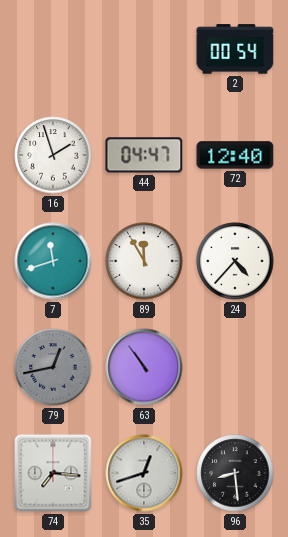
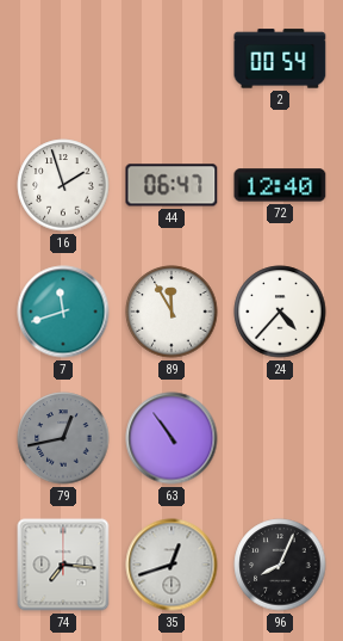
44: 04:47 -> 06:47
96: 8:29 -> 8:04
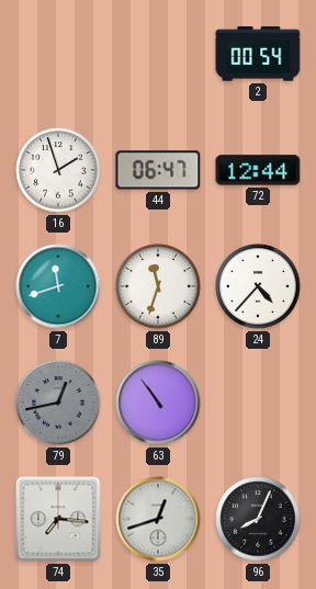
72: 12:40 -> 12:44
89: 11:55 -> 11:33
